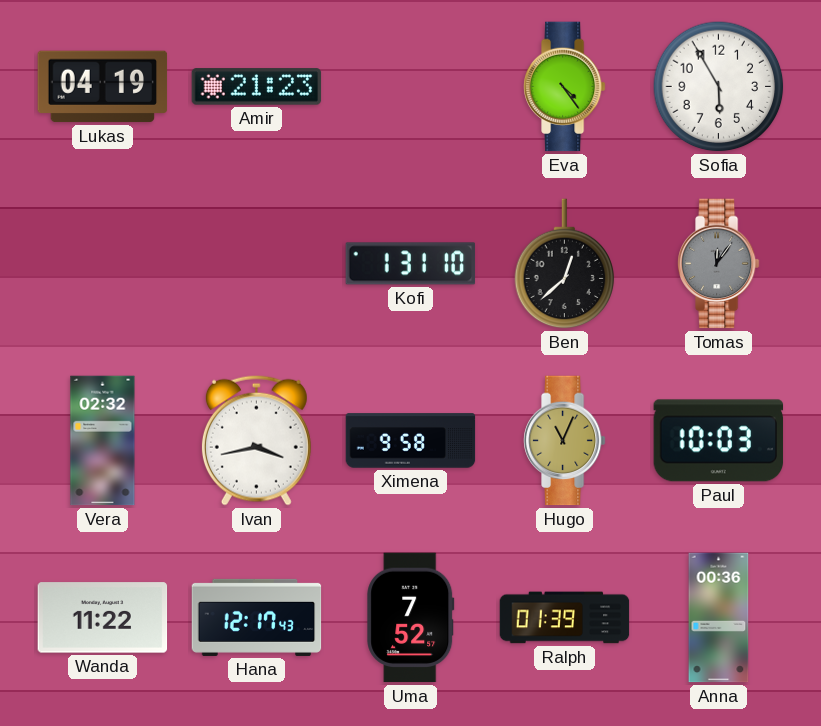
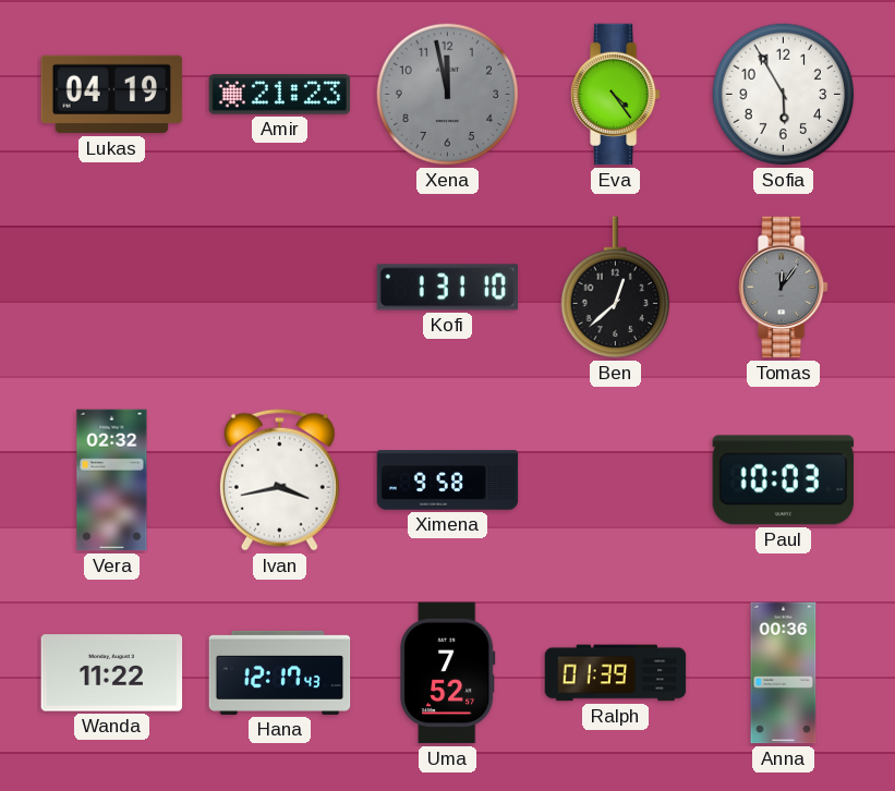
Xena: none -> 11:58
Hugo: 11:04 -> none
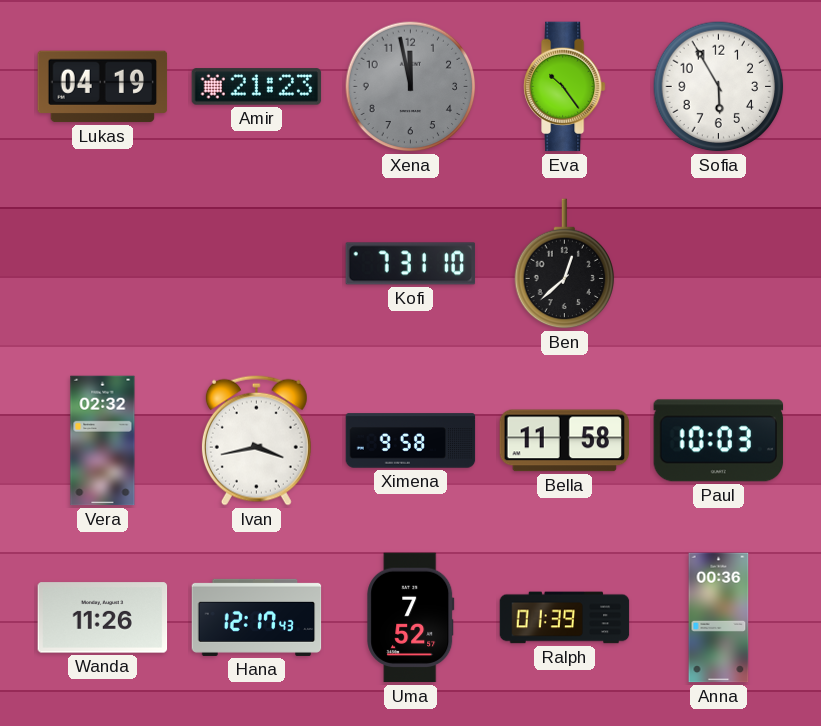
Eva: 4:24 -> 10:24
Kofi: 1:31 -> 7:31
Tomas: 12:06 -> none
Bella: none -> 11:58
Wanda: 11:22 -> 11:26
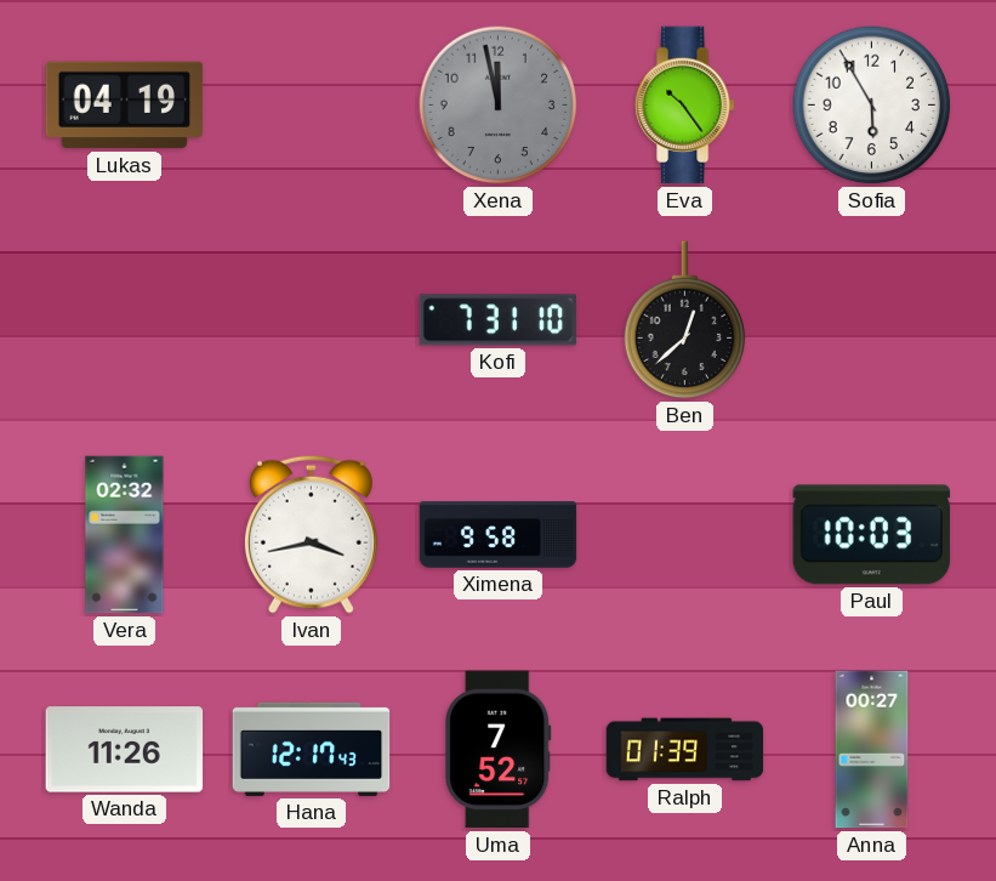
Amir: 21:23 -> none
Bella: 11:58 -> none
Anna: 00:36 -> 00:27
